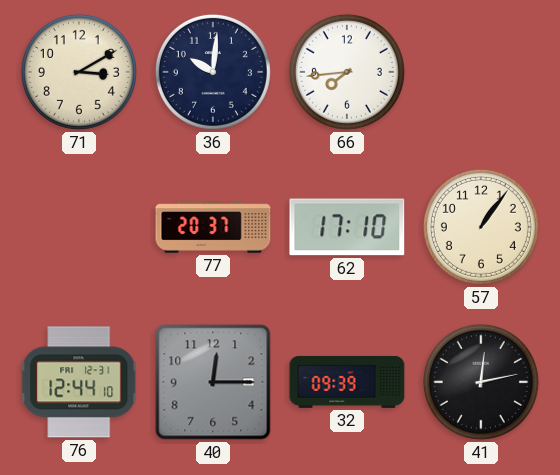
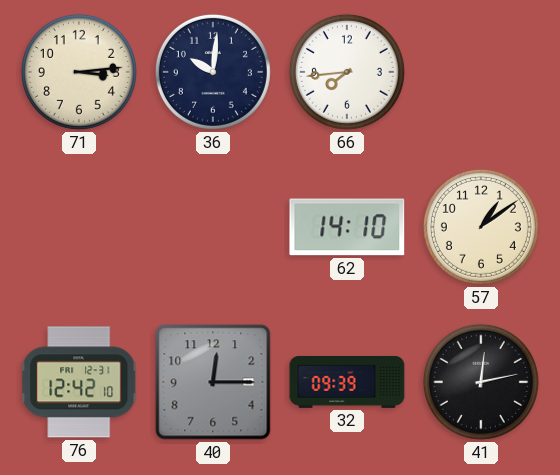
71: 3:10 -> 3:14
77: 20:37 -> none
62: 17:10 -> 14:10
57: 1:06 -> 1:09
76: 12:44 -> 12:42
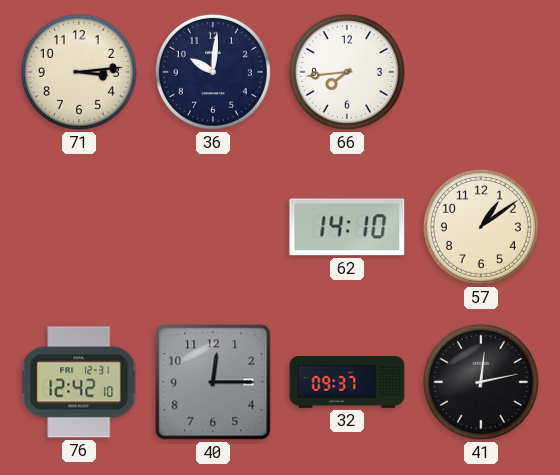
32: 09:39 -> 09:37
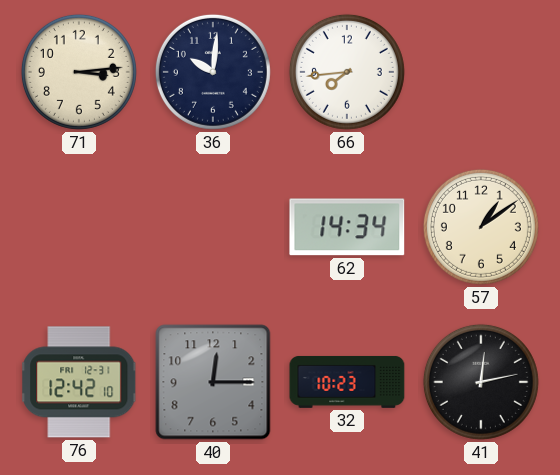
62: 14:10 -> 14:34
32: 09:37 -> 10:23
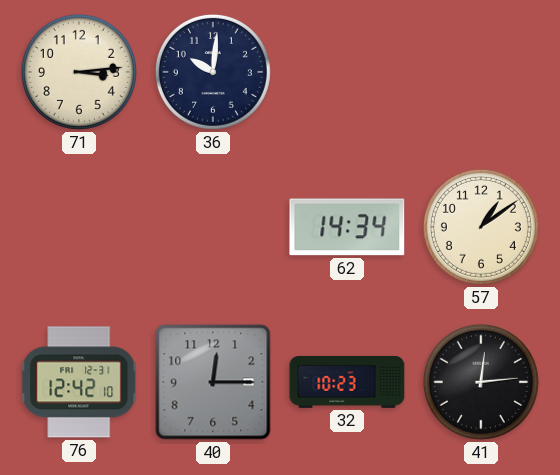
66: 7:44 -> none
41: 12:13 -> 12:14
